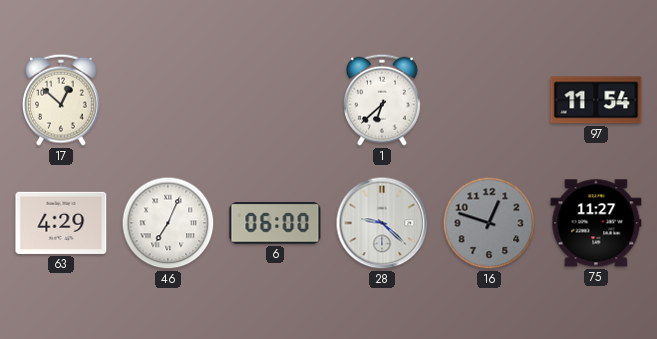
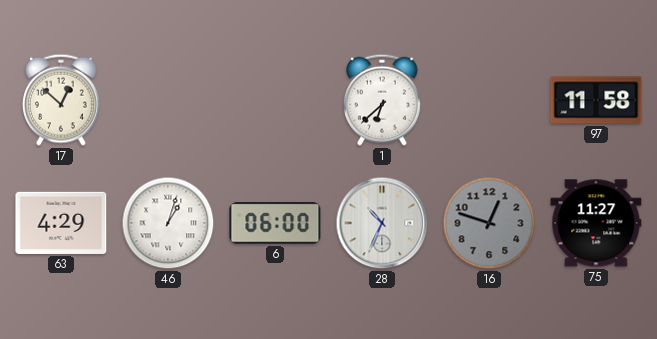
97: 11:54 -> 11:58
46: 7:04 -> 1:03
28: 9:22 -> 10:34
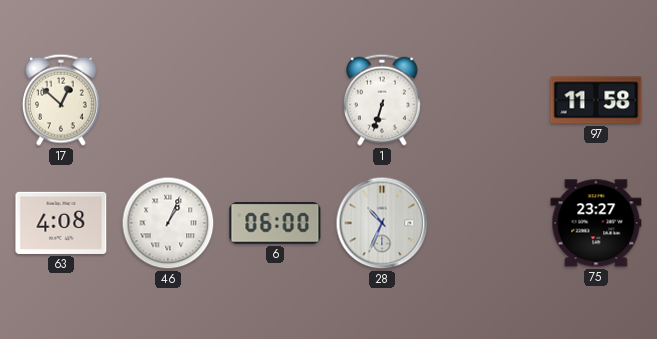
1: 6:38 -> 6:33
63: 4:29 -> 4:08
46: 1:03 -> 1:04
16: 12:48 -> none
75: 11:27 -> 23:27
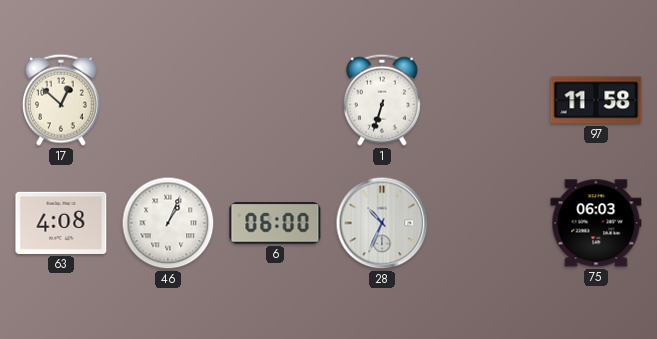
75: 23:27 -> 06:03
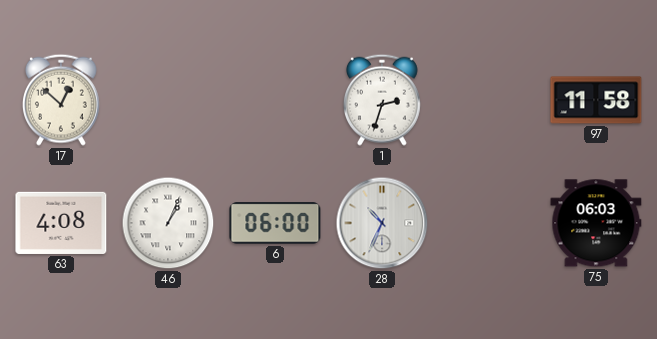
1: 6:33 -> 2:33
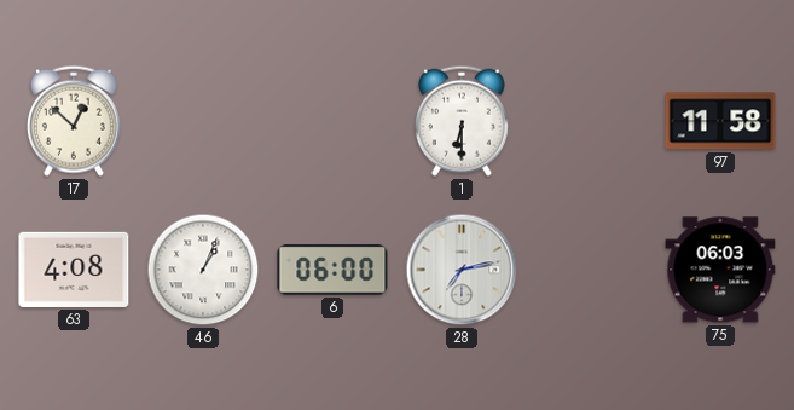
1: 2:33 -> 6:30
28: 10:34 -> 7:13
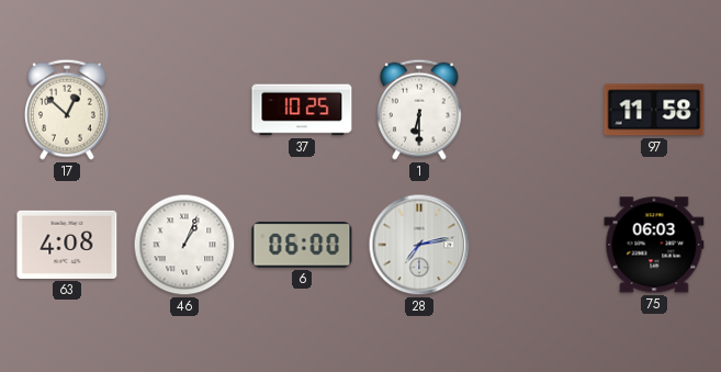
37: none -> 10:25
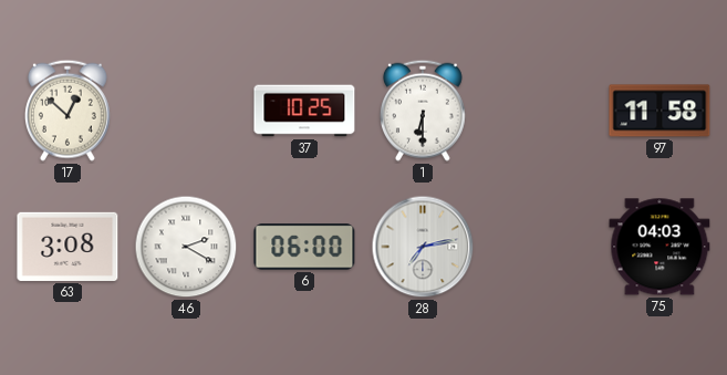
63: 4:08 -> 3:08
46: 1:04 -> 2:20
75: 06:03 -> 04:03
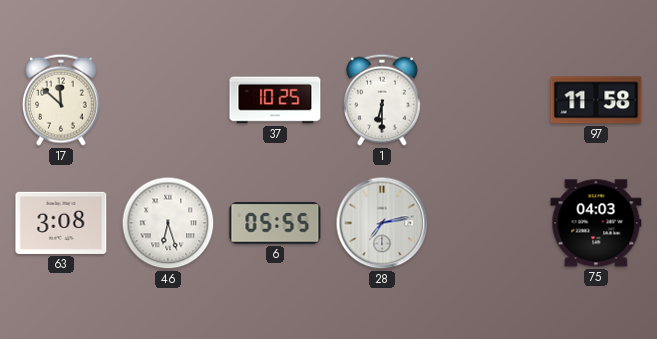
17: 12:52 -> 11:52
46: 2:20 -> 6:27
6: 06:00 -> 05:55
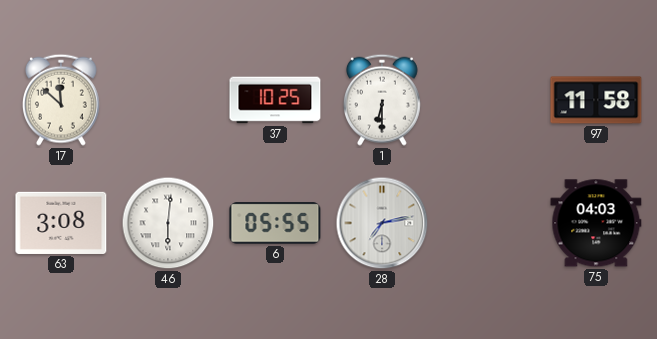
46: 6:27 -> 6:01
